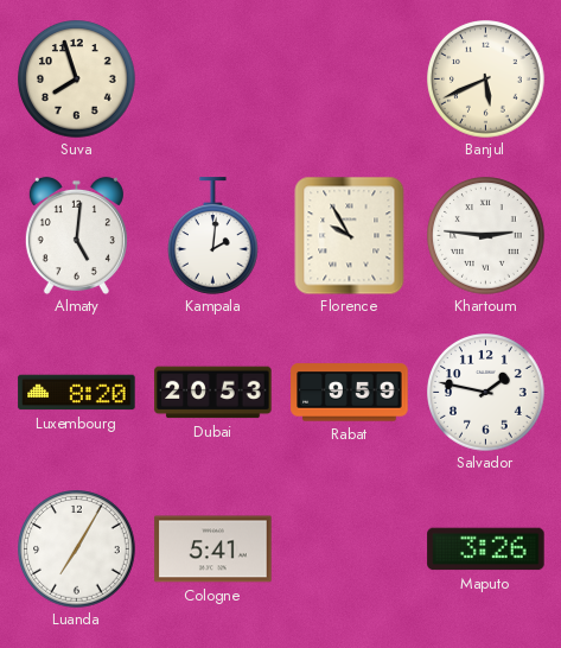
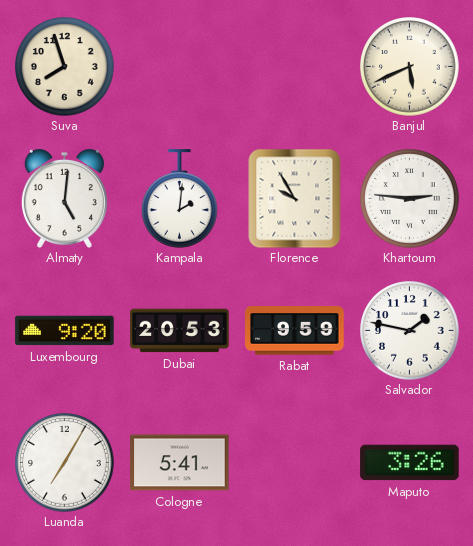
Luxembourg: 8:20 -> 9:20
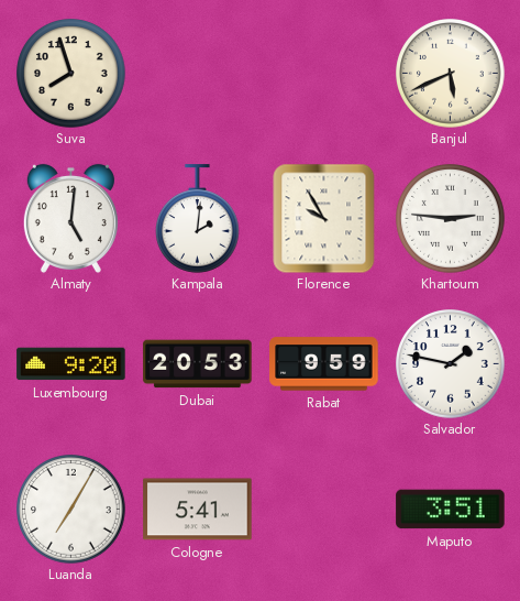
Maputo: 3:26 -> 3:51
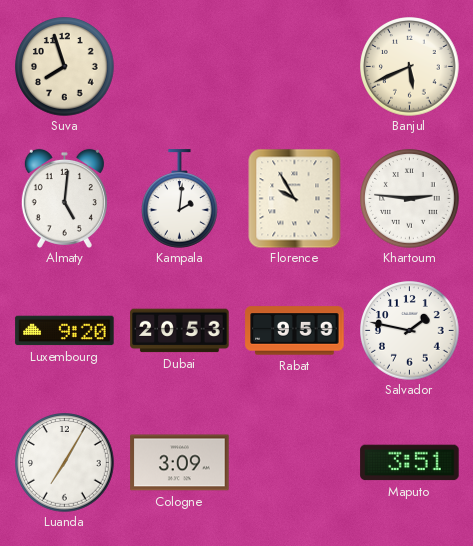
Cologne: 5:41 -> 3:09
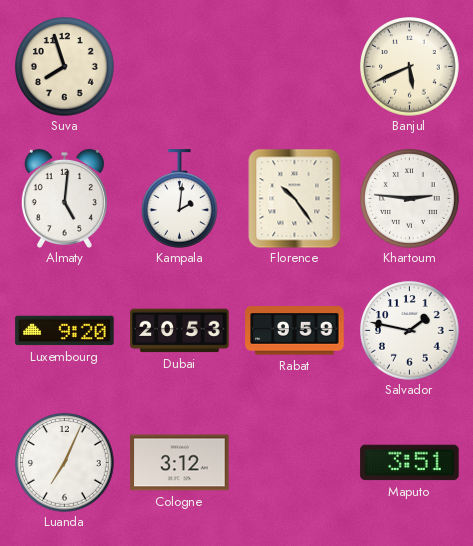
Florence: 9:55 -> 10:24
Luanda: 7:05 -> 7:04
Cologne: 3:09 -> 3:12
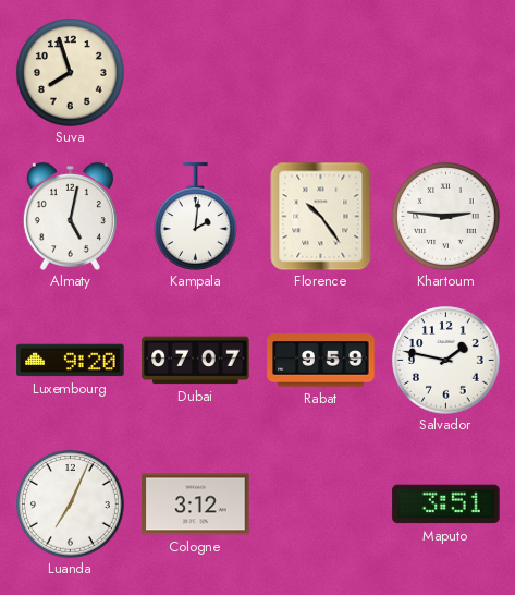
Banjul: 5:41 -> none
Almaty: 5:01 -> 5:02
Dubai: 20:53 -> 07:07
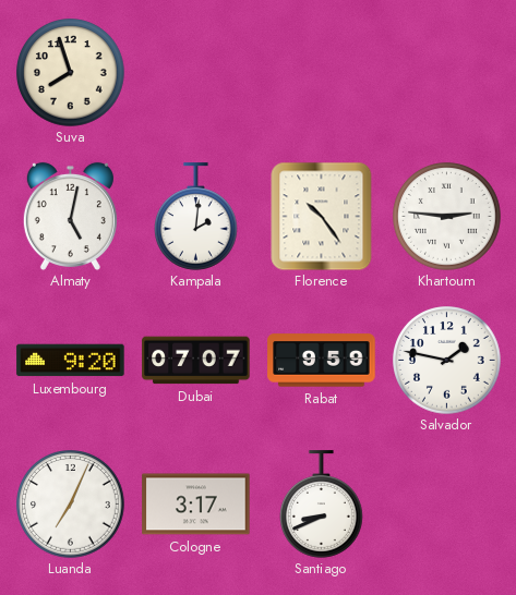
Cologne: 3:12 -> 3:17
Santiago: none -> 8:41
Maputo: 3:51 -> none
